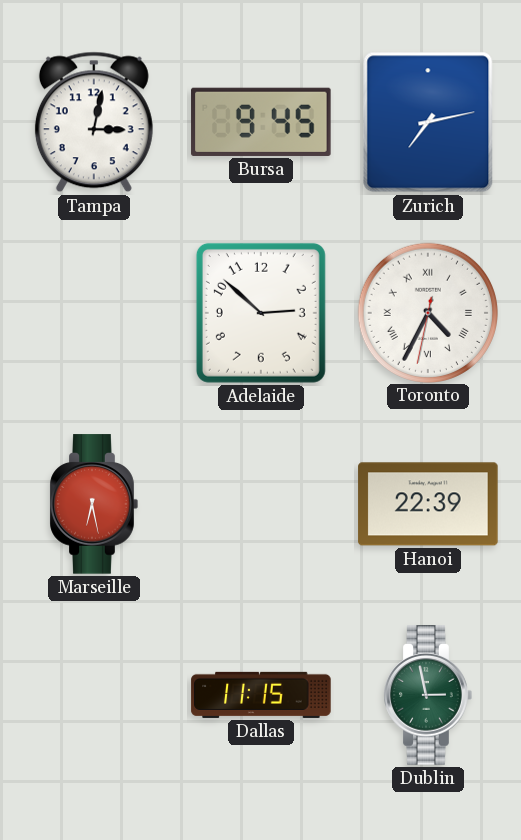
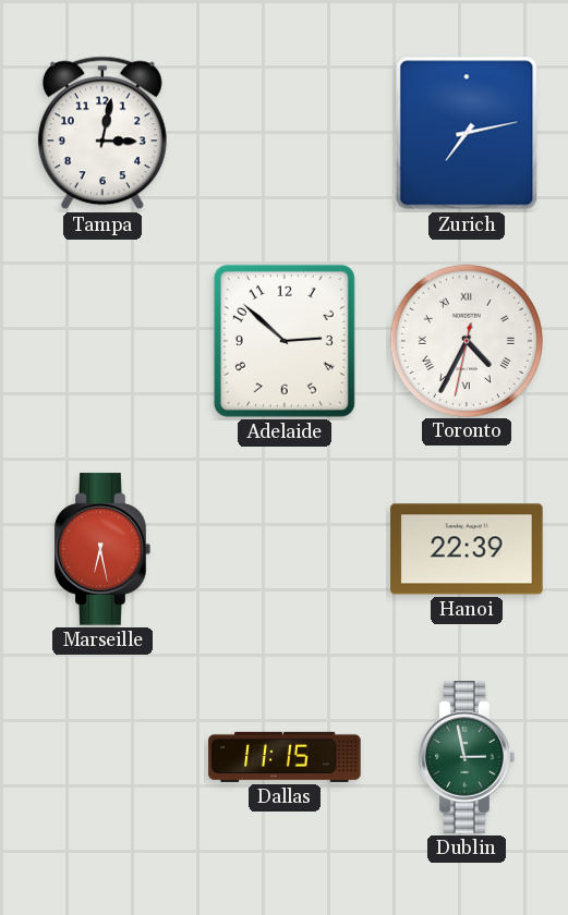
Bursa: 9:45 -> none
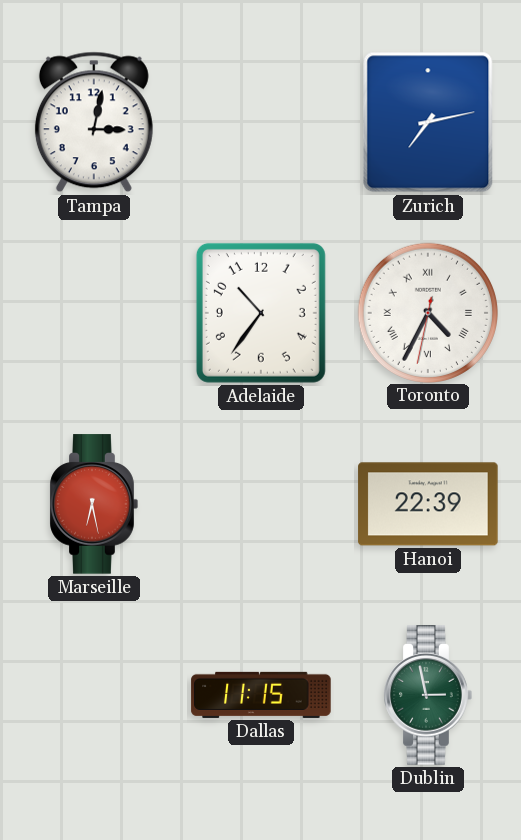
Adelaide: 2:52 -> 10:36
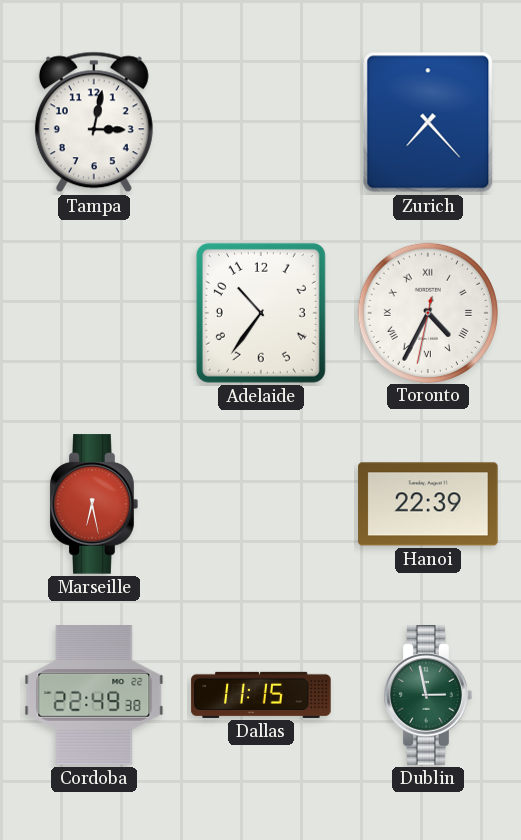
Zurich: 7:13 -> 7:23
Cordoba: none -> 22:49
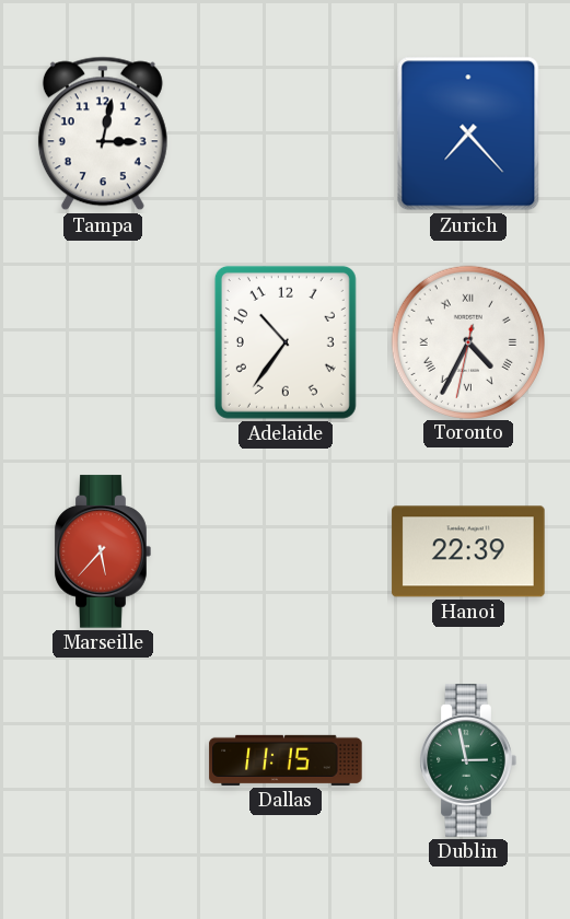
Marseille: 6:28 -> 5:37
Cordoba: 22:49 -> none
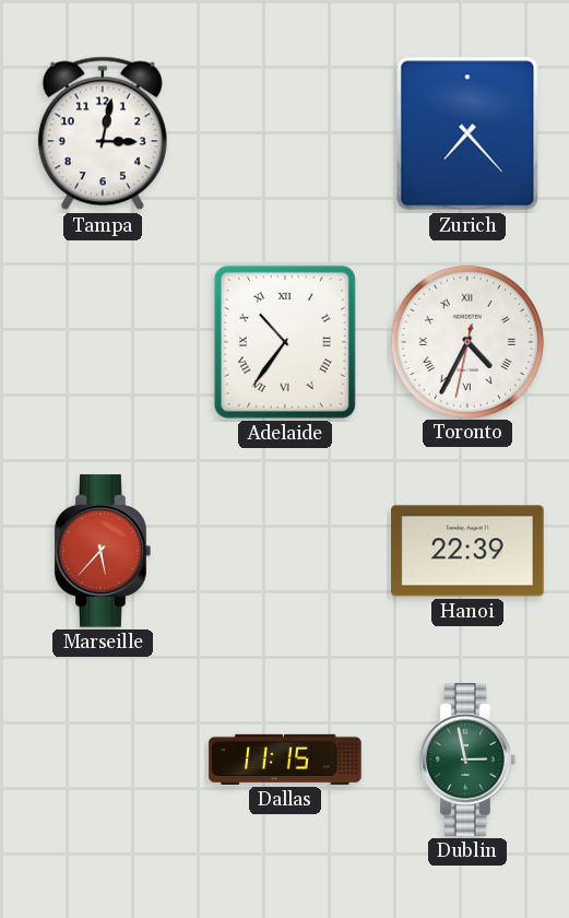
Adelaide numerals: Arabic -> Roman
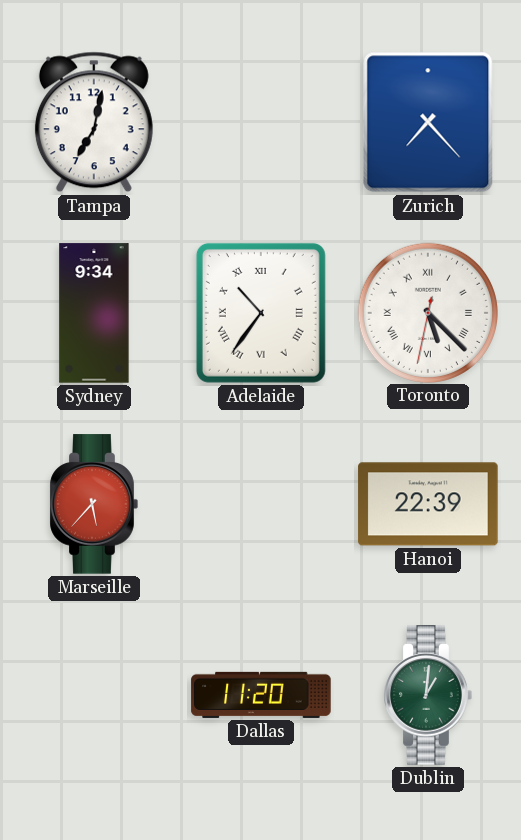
Tampa: 3:02 -> 7:02
Sydney: none -> 9:34
Toronto: 4:34 -> 5:22
Dallas: 11:15 -> 11:20
Dublin: 2:58 -> 1:01
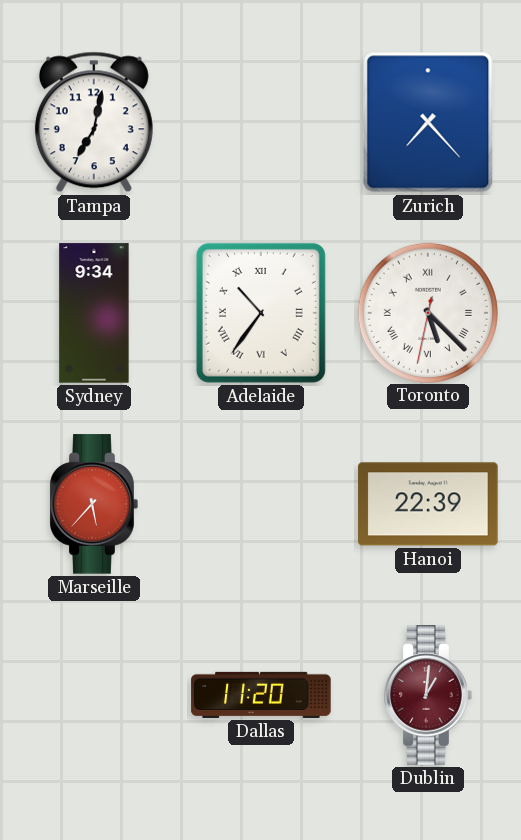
Dublin dial: green -> burgundy
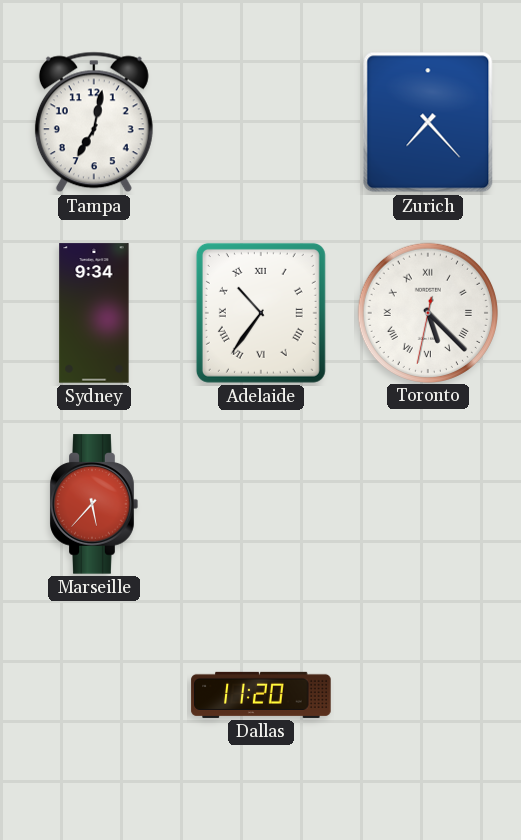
Hanoi: 22:39 -> none
Dublin: 1:01 -> none
